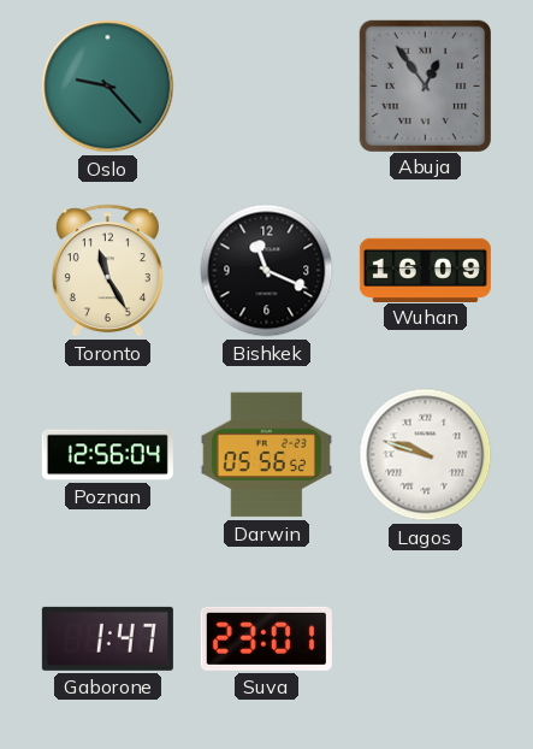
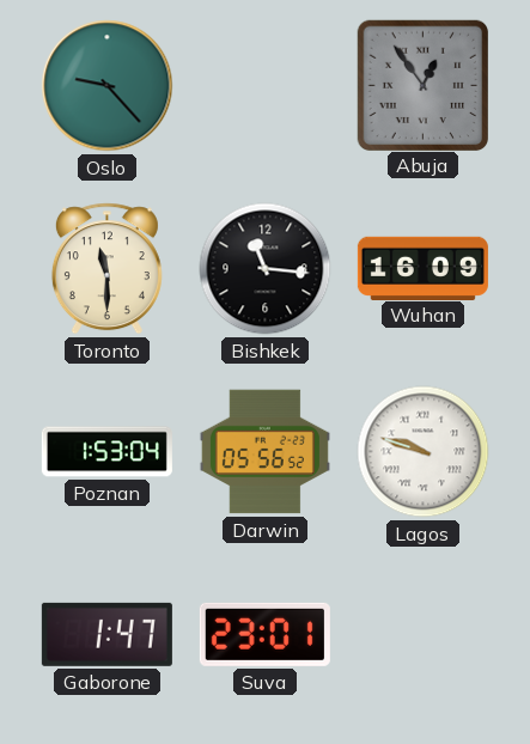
Toronto: 11:25 -> 11:30
Bishkek: 11:19 -> 11:16
Poznan: 12:56 -> 1:53
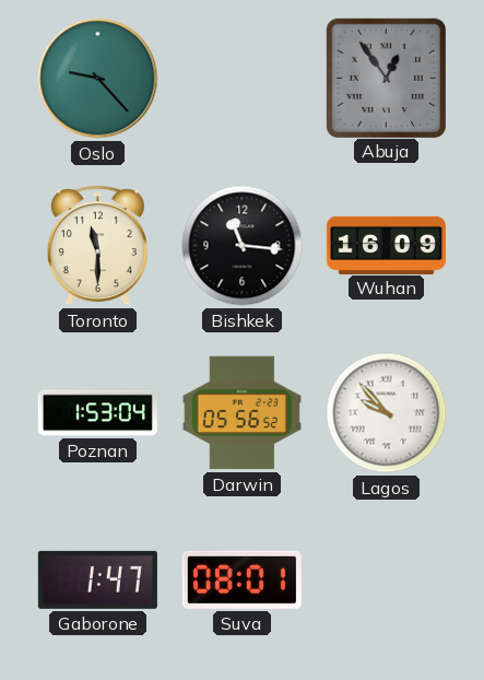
Lagos: 9:48 -> 9:53
Suva: 23:01 -> 08:01
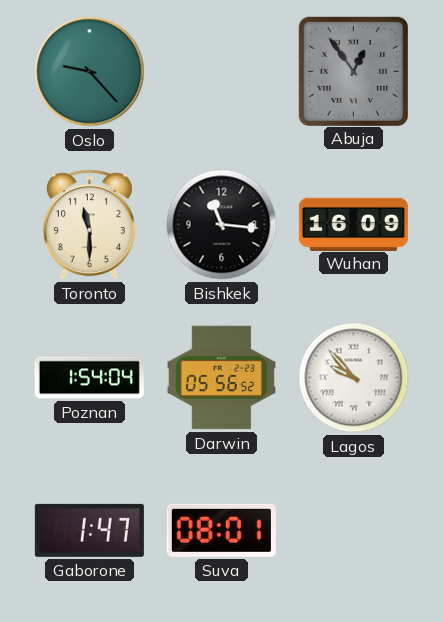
Poznan: 1:53 -> 1:54
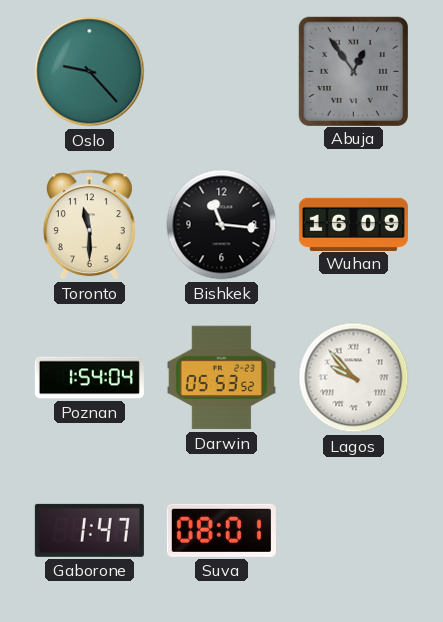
Darwin: 05:56 -> 05:53
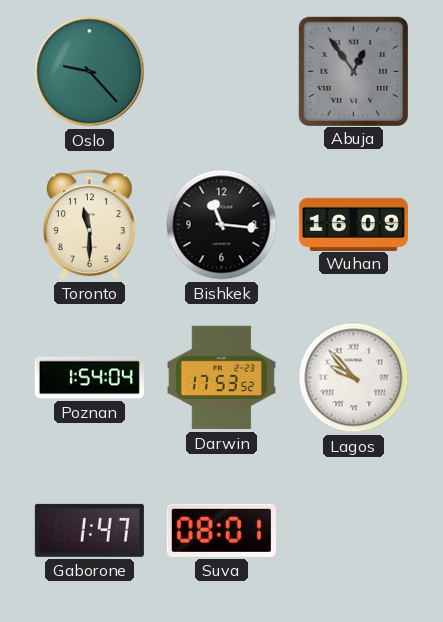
Darwin: 05:53 -> 17:53
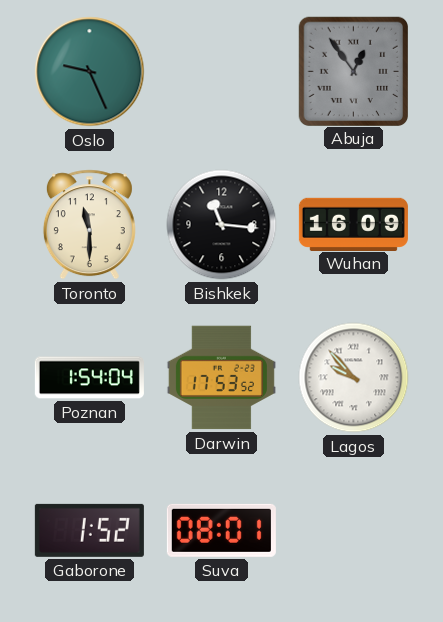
Oslo: 9:23 -> 9:26
Gaborone: 1:47 -> 1:52
